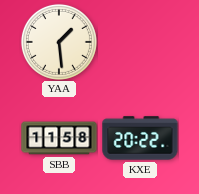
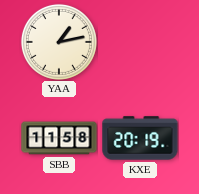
YAA: 1:29 -> 1:13
KXE: 20:22 -> 20:19
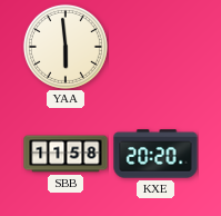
YAA: 1:13 -> 5:59
KXE: 20:19 -> 20:20
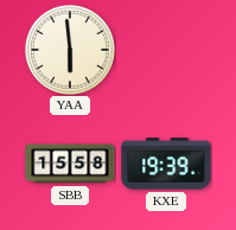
SBB: 11:58 -> 15:58
KXE: 20:20 -> 19:39
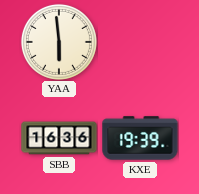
SBB: 15:58 -> 16:36
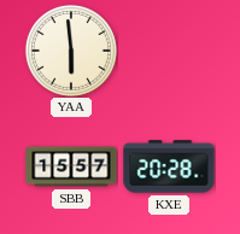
SBB: 16:36 -> 15:57
KXE: 19:39 -> 20:28
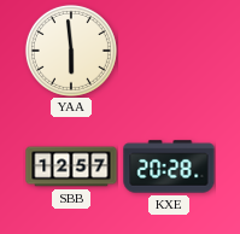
SBB: 15:57 -> 12:57
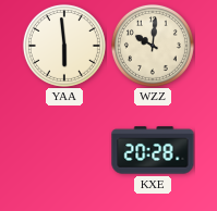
WZZ: none -> 10:01
SBB: 12:57 -> none
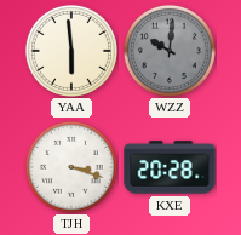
WZZ dial: cream -> grey
TJH: none -> 3:18
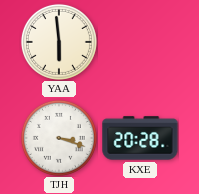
WZZ: 10:01 -> none
